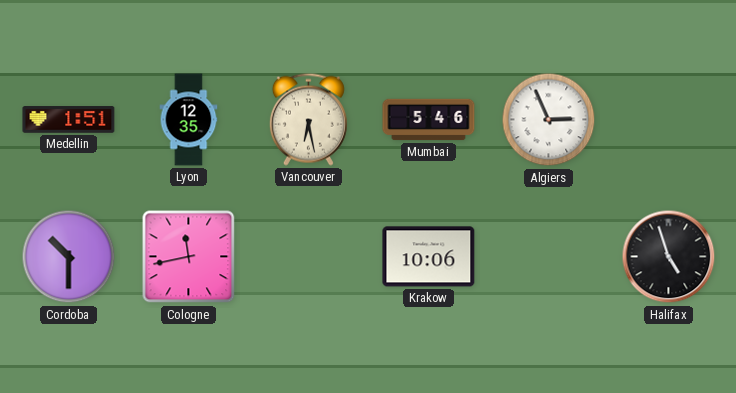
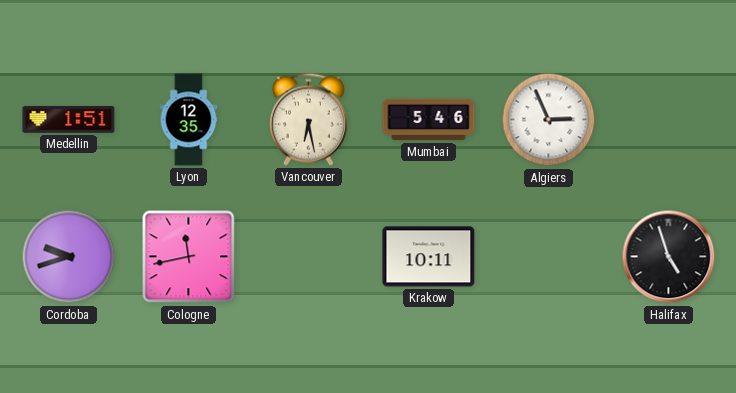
Cordoba: 10:30 -> 9:42
Krakow: 10:06 -> 10:11
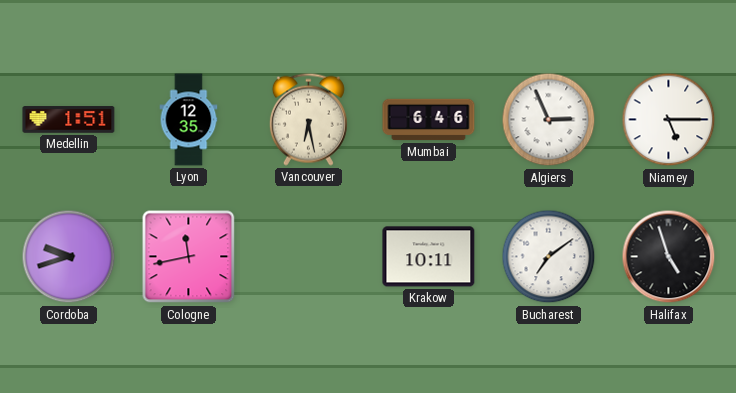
Mumbai: 5:46 -> 6:46
Niamey: none -> 5:15
Bucharest: none -> 7:09
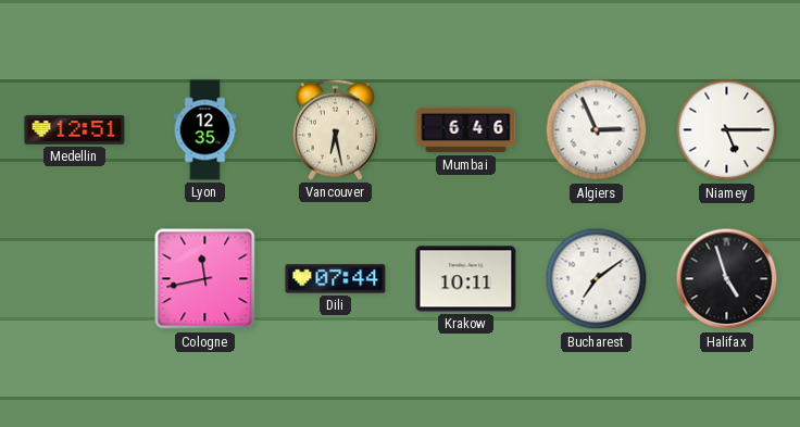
Medellin: 1:51 -> 12:51
Cordoba: 9:42 -> none
Dili: none -> 07:44
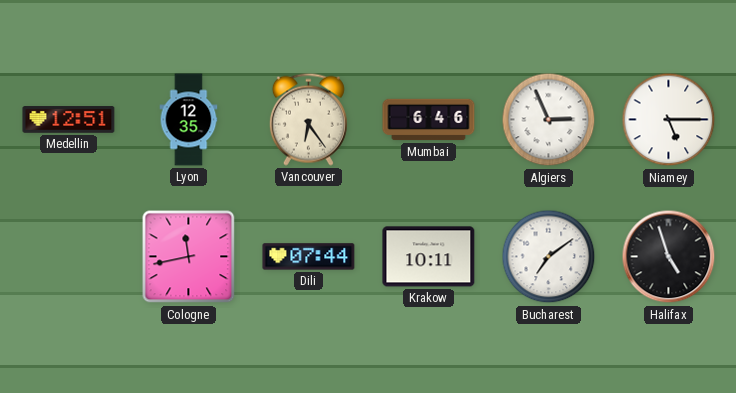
Vancouver: 6:28 -> 6:24
